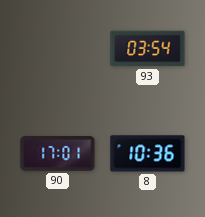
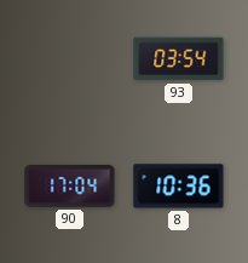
90: 17:01 -> 17:04
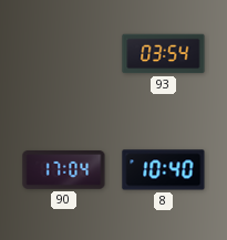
8: 10:36 -> 10:40
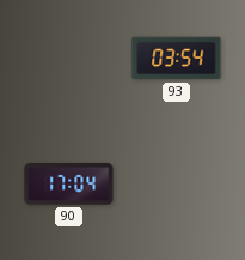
8: 10:40 -> none
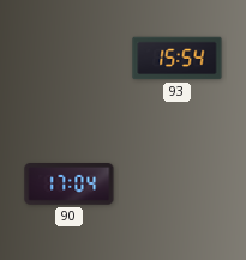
93: 03:54 -> 15:54
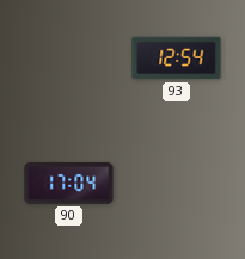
93: 15:54 -> 12:54
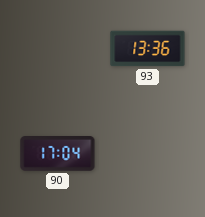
93: 12:54 -> 13:36
